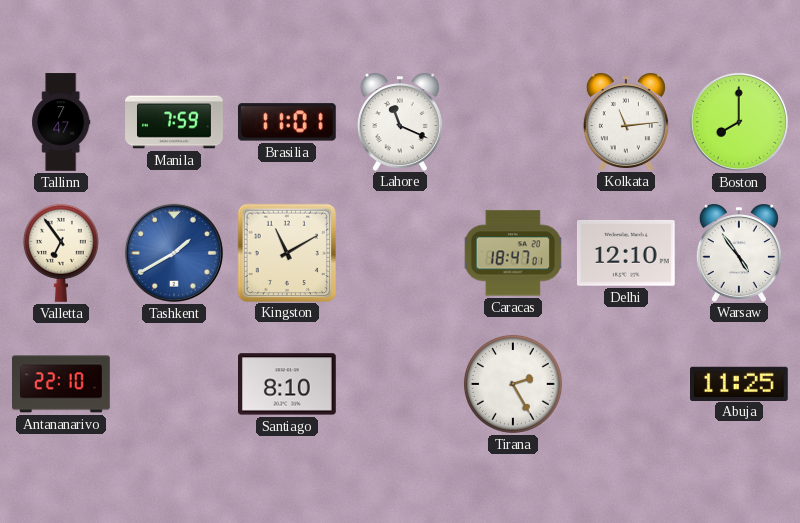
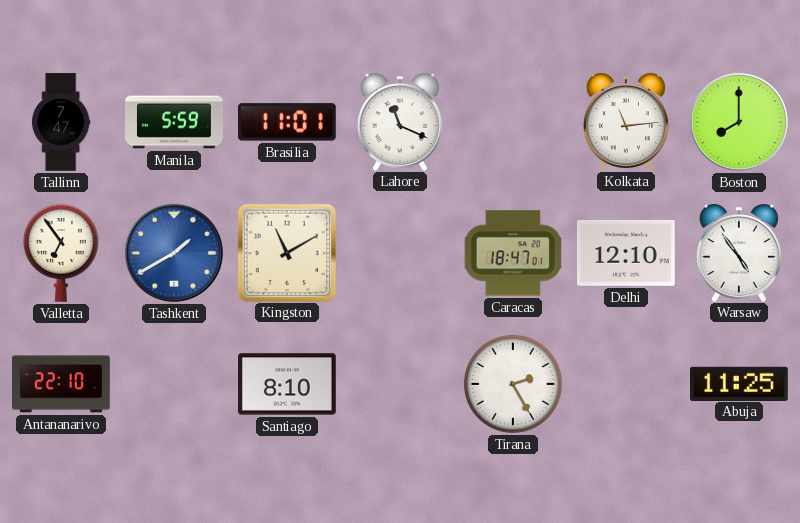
Manila: 7:59 -> 5:59
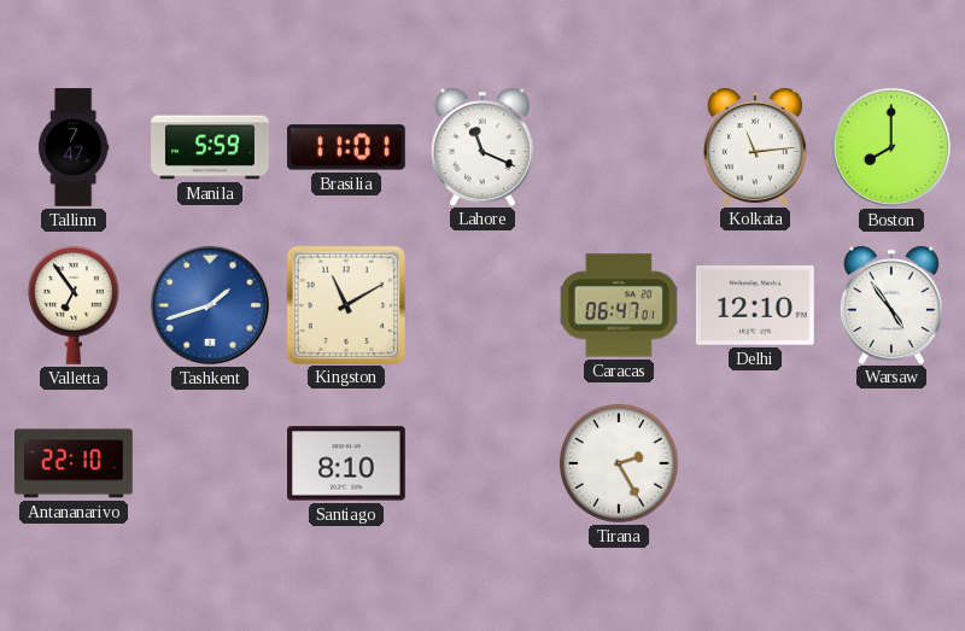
Tashkent: 1:40 -> 1:42
Caracas: 18:47 -> 06:47
Abuja: 11:25 -> none
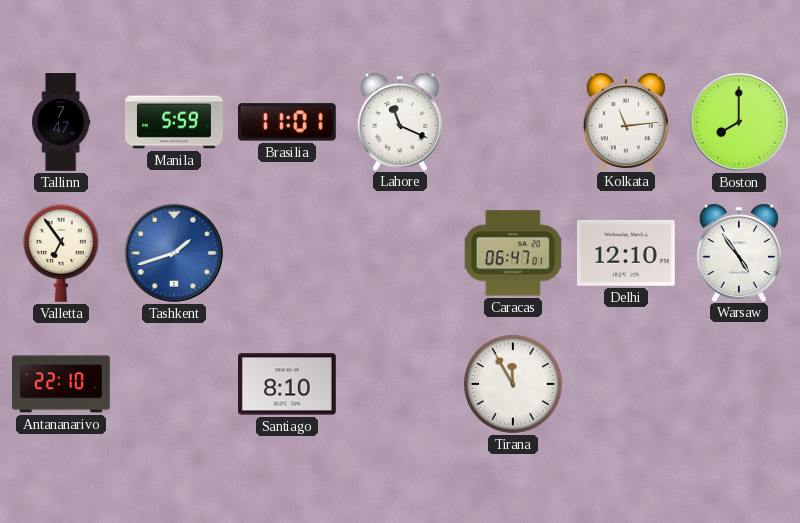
Kingston: 11:10 -> none
Tirana: 2:25 -> 11:55
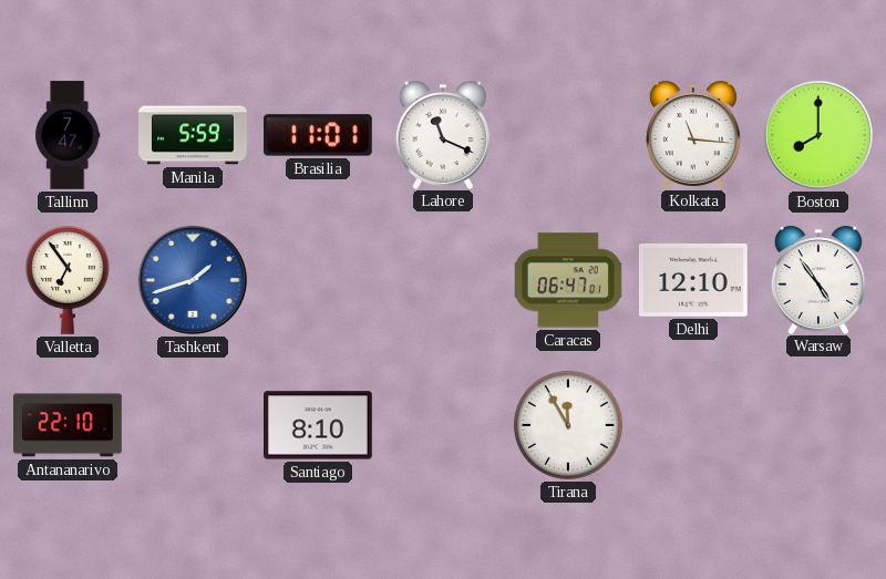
Kolkata: 11:14 -> 11:16
